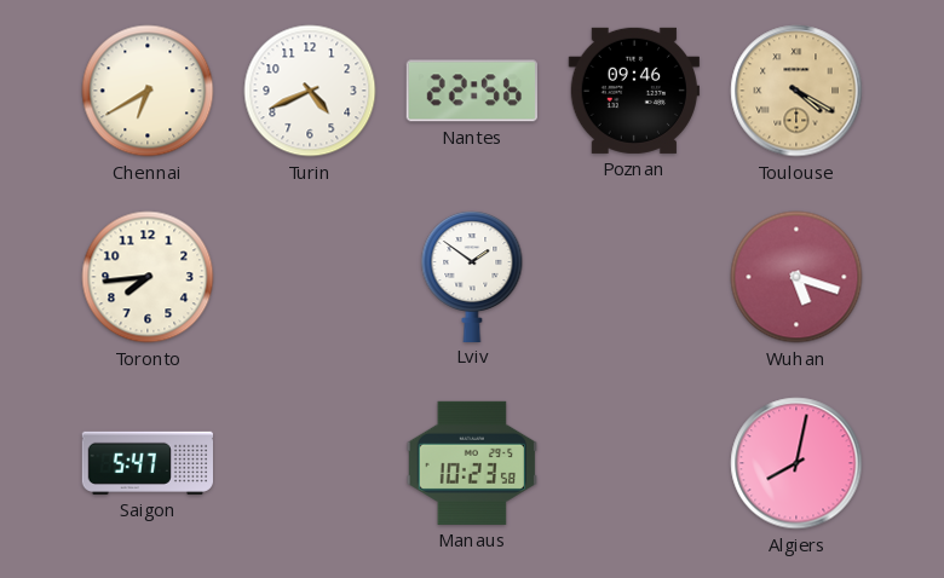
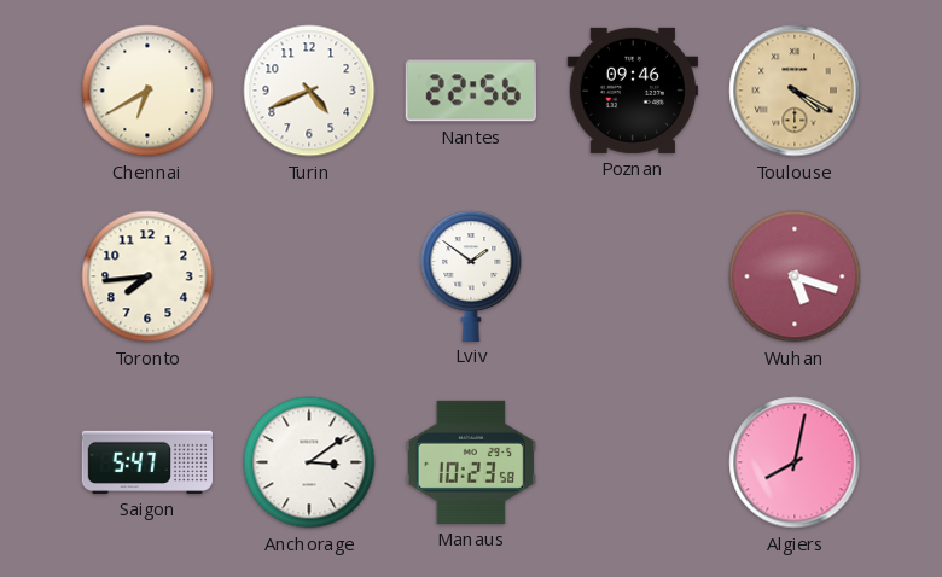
Anchorage: none -> 3:09
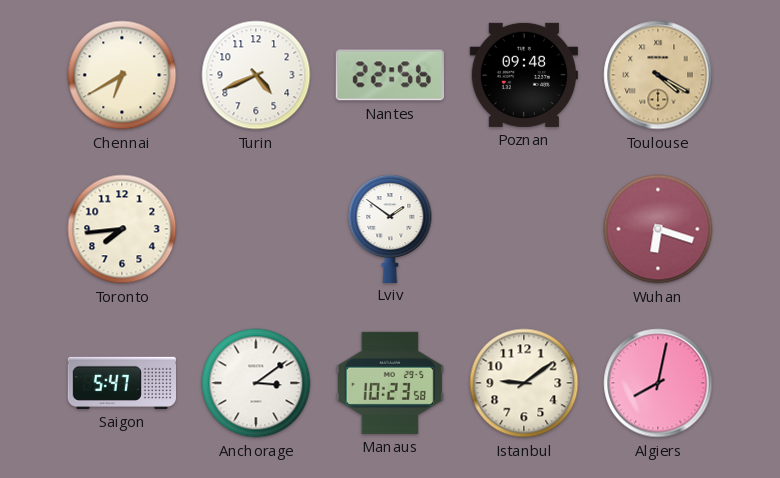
Poznan: 09:46 -> 09:48
Wuhan: 5:18 -> 6:18
Istanbul: none -> 9:09
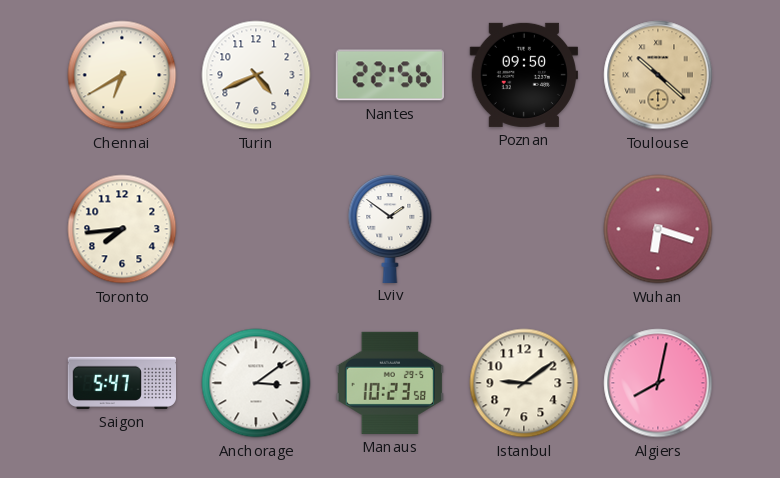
Poznan: 09:48 -> 09:50
Toulouse: 4:20 -> 10:22
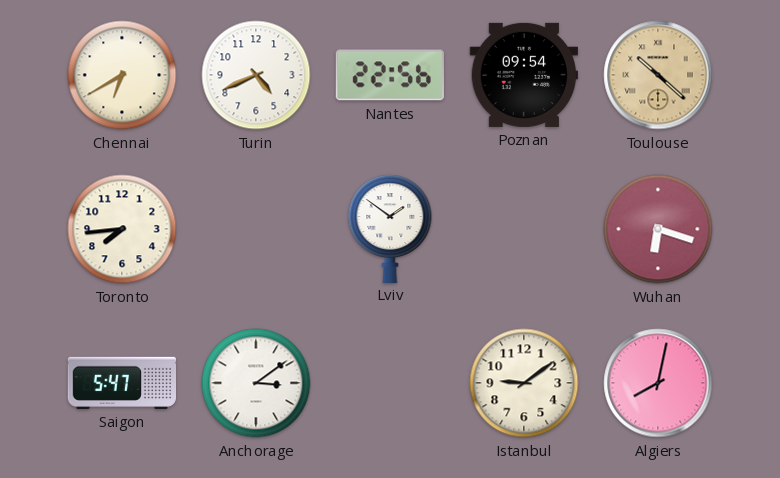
Poznan: 09:50 -> 09:54
Manaus: 10:23 -> none
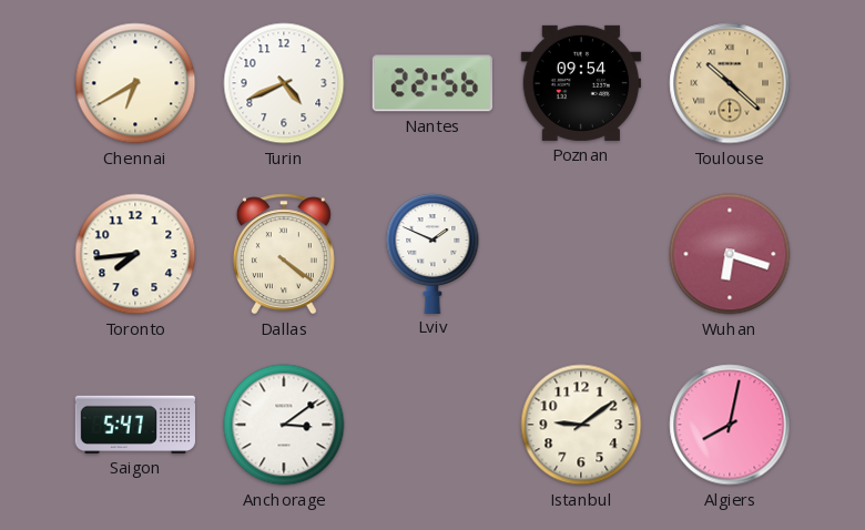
Dallas: none -> 4:21
Lviv: 1:51 -> 1:49
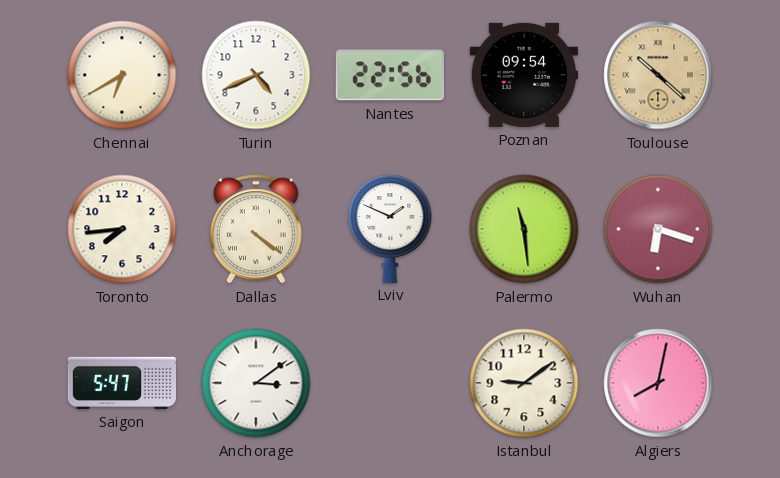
Palermo: none -> 11:29
